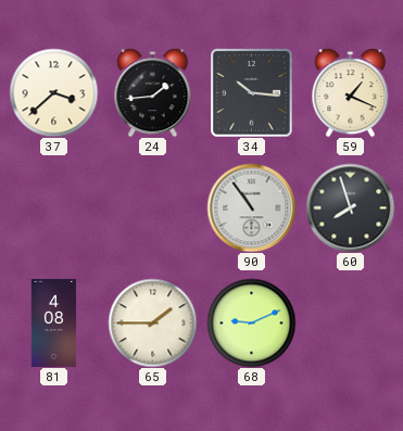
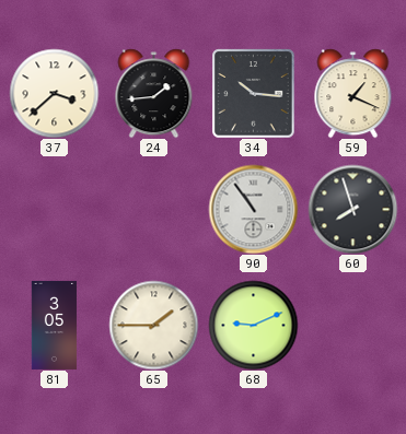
81: 4:08 -> 3:05
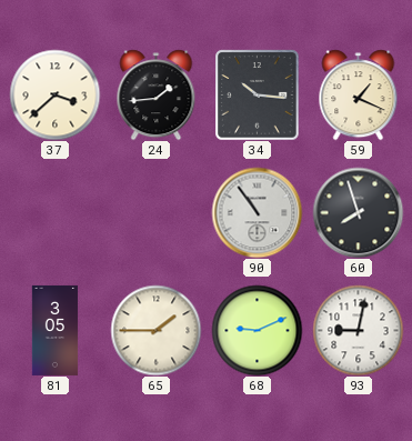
93: none -> 9:02
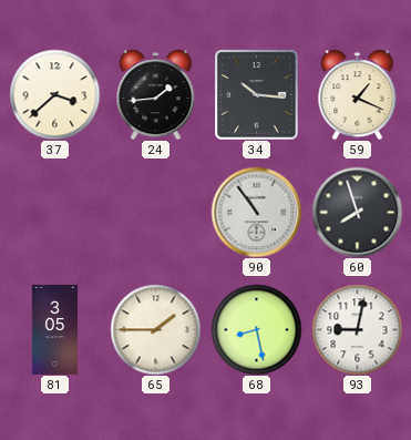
68: 9:11 -> 8:28
